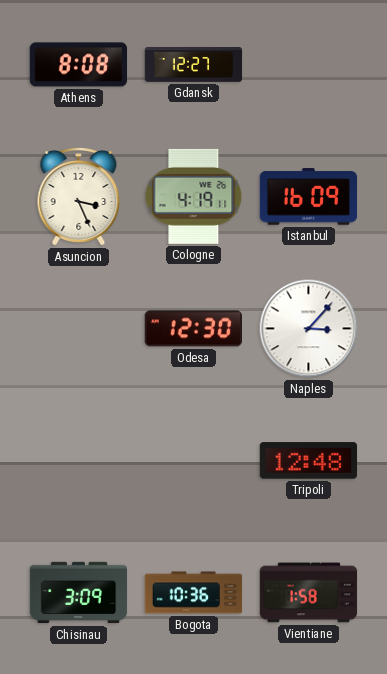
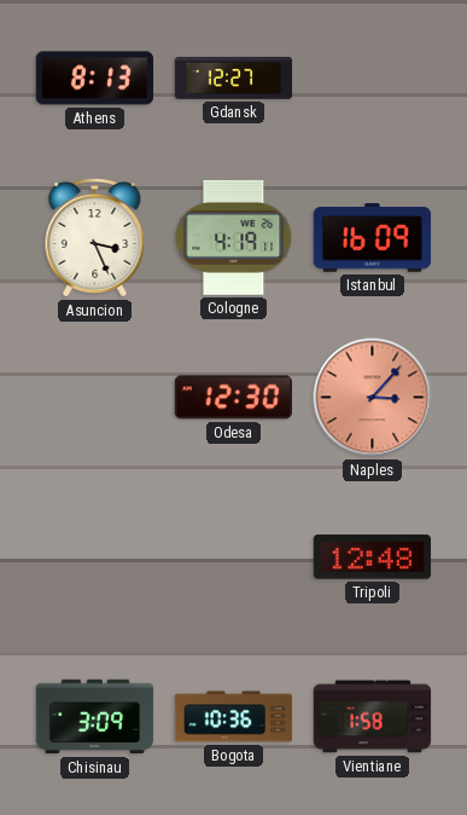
Athens: 8:08 -> 8:13
Naples dial: white -> salmon
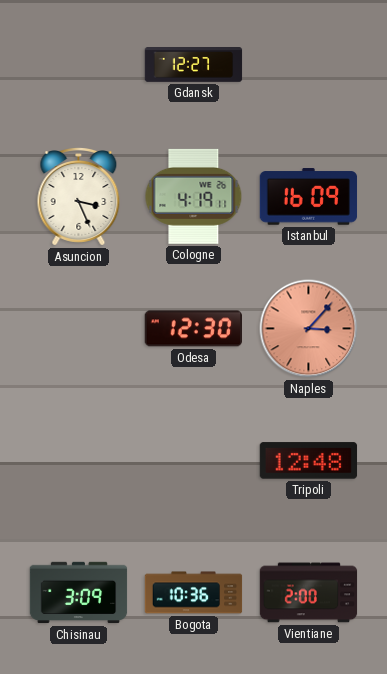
Athens: 8:13 -> none
Vientiane: 1:58 -> 2:00
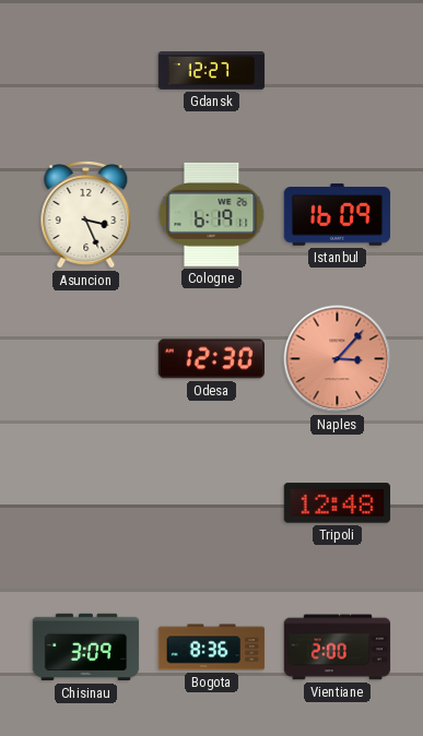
Cologne: 4:19 -> 6:19
Bogota: 10:36 -> 8:36
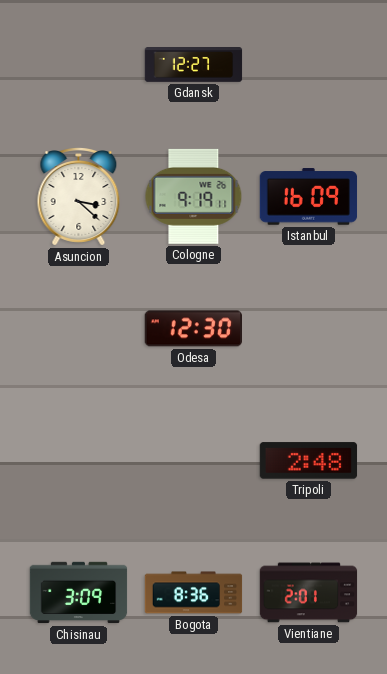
Asuncion: 3:26 -> 3:22
Cologne: 6:19 -> 9:19
Naples: 3:07 -> none
Tripoli: 12:48 -> 2:48
Vientiane: 2:00 -> 2:01
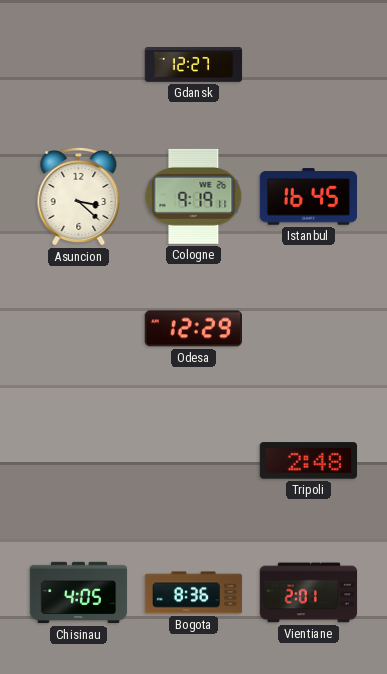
Istanbul: 16:09 -> 16:45
Odesa: 12:30 -> 12:29
Chisinau: 3:09 -> 4:05
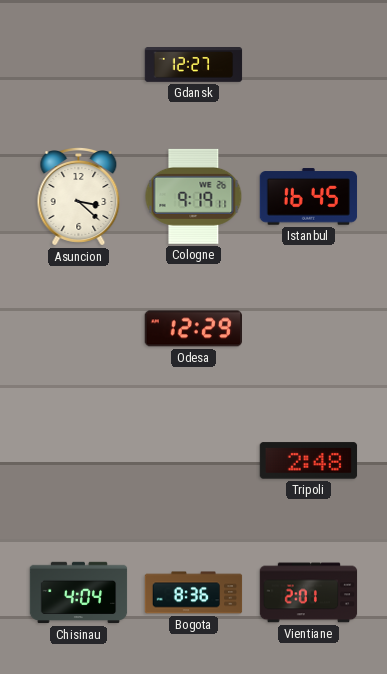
Chisinau: 4:05 -> 4:04
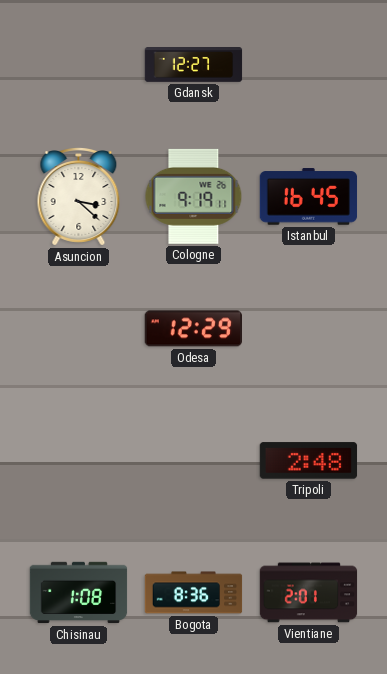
Chisinau: 4:04 -> 1:08
